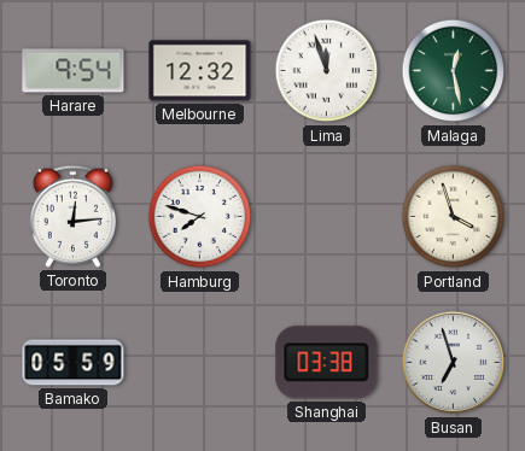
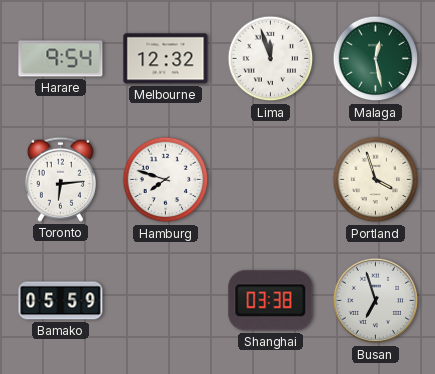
Toronto: 12:14 -> 6:14
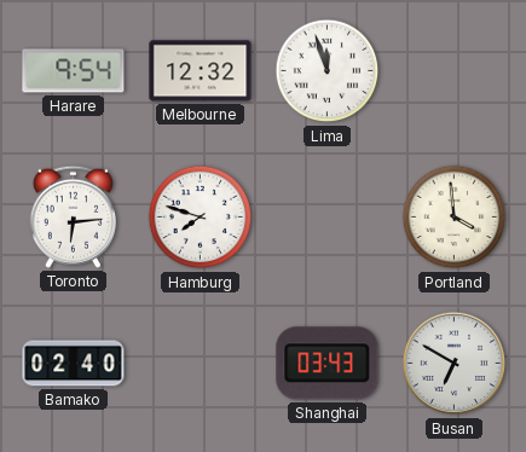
Malaga: 12:28 -> none
Portland: 3:57 -> 3:59
Bamako: 05:59 -> 02:40
Shanghai: 03:38 -> 03:43
Busan: 6:57 -> 6:50
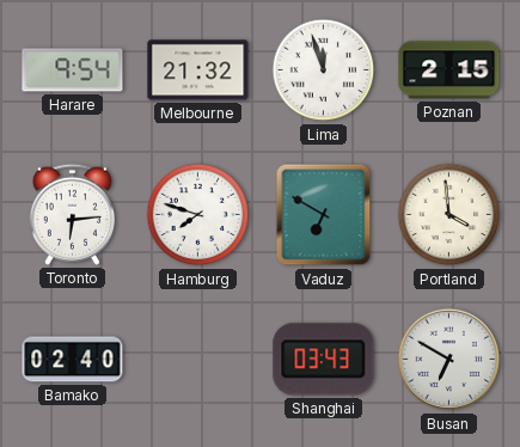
Melbourne: 12:32 -> 21:32
Poznan: none -> 2:15
Vaduz: none -> 6:50
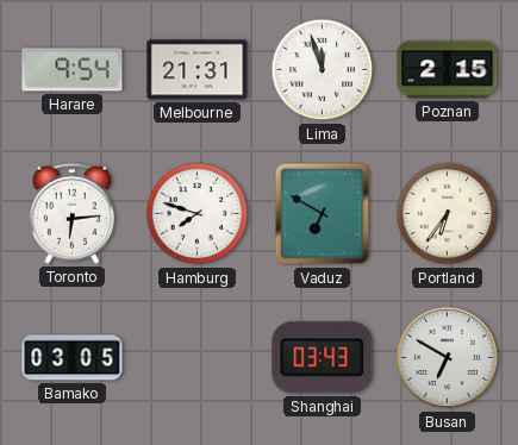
Melbourne: 21:32 -> 21:31
Portland: 3:59 -> 6:36
Bamako: 02:40 -> 03:05
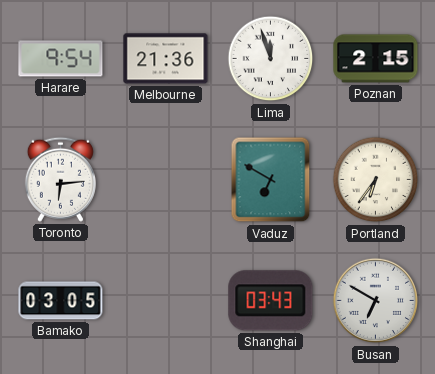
Melbourne: 21:31 -> 21:36
Hamburg: 7:48 -> none
